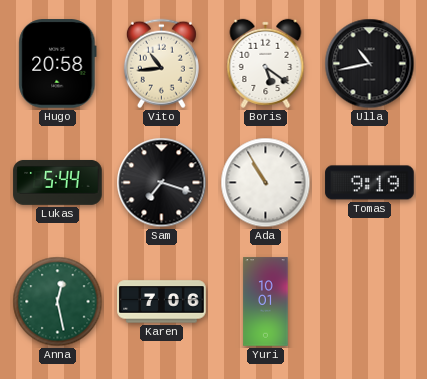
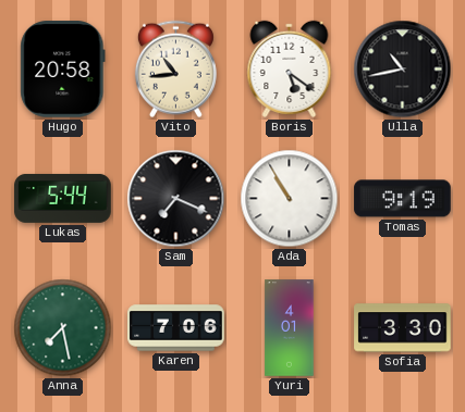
Sam: 7:18 -> 7:19
Anna: 12:28 -> 7:28
Yuri: 10:01 -> 4:01
Sofia: none -> 3:30
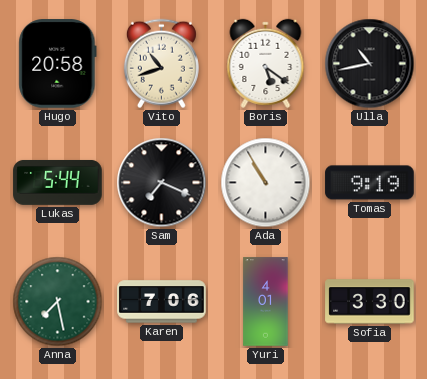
Vito: 10:44 -> 10:42
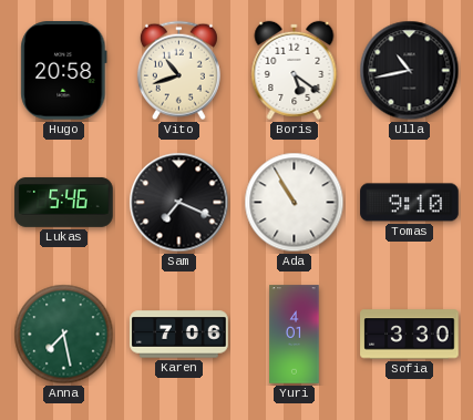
Lukas: 5:44 -> 5:46
Tomas: 9:19 -> 9:10
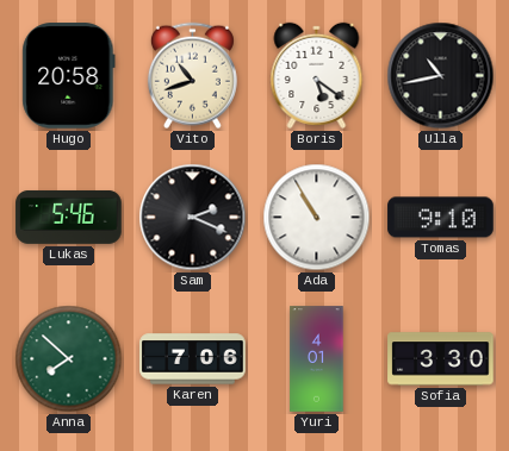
Sam: 7:19 -> 2:19
Anna: 7:28 -> 7:52
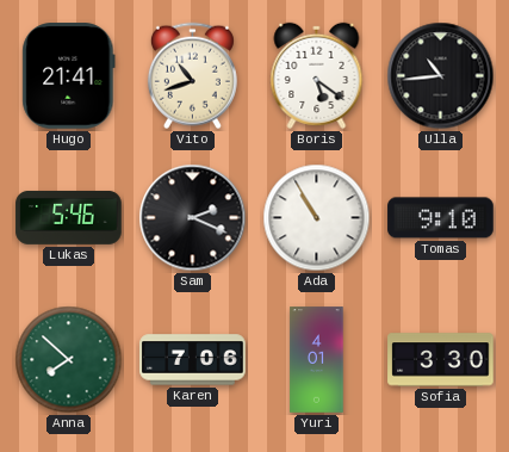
Hugo: 20:58 -> 21:41
Ulla: 10:43 -> 10:44
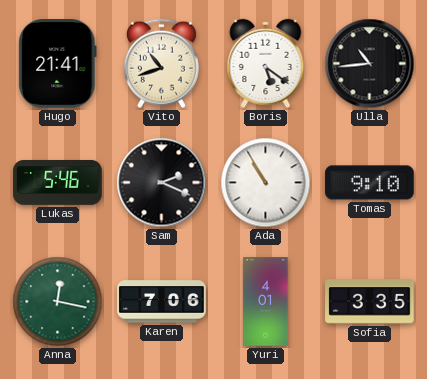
Anna: 7:52 -> 12:17
Sofia: 3:30 -> 3:35
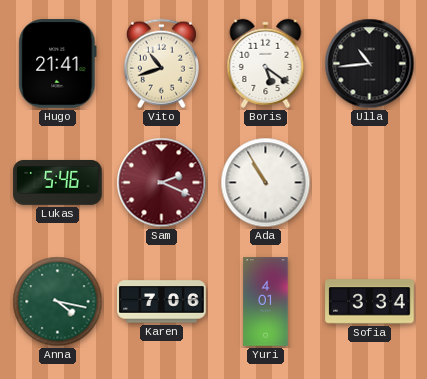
Sam dial: black -> burgundy
Tomas: 9:10 -> none
Anna: 12:17 -> 4:17
Sofia: 3:35 -> 3:34
